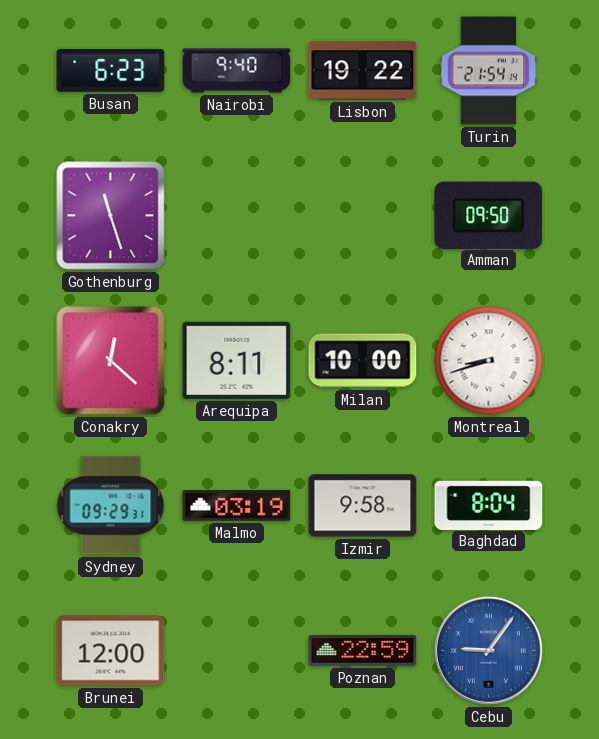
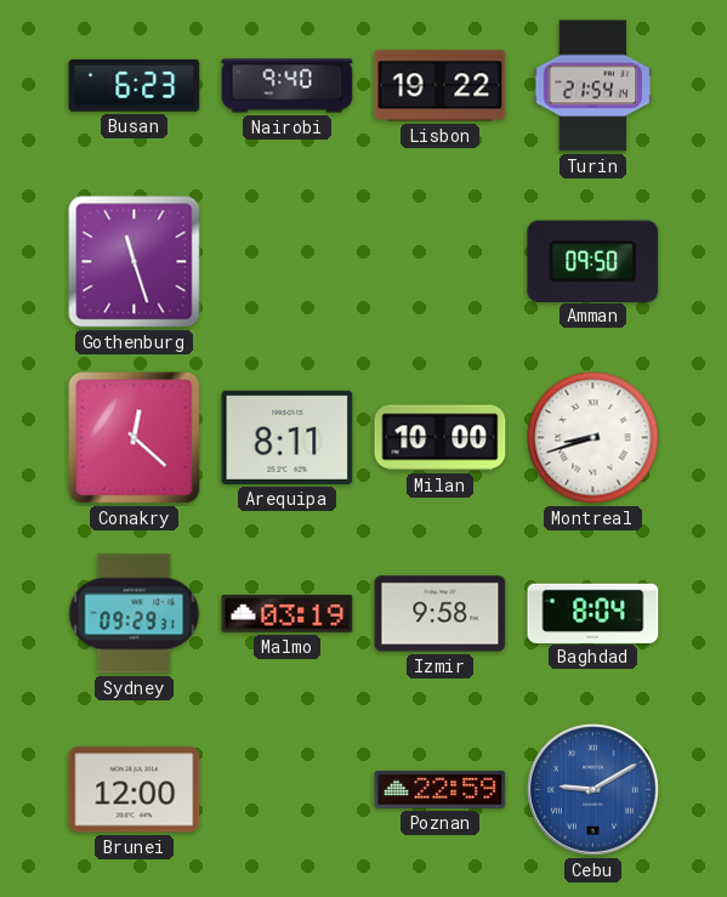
Cebu: 9:06 -> 9:10
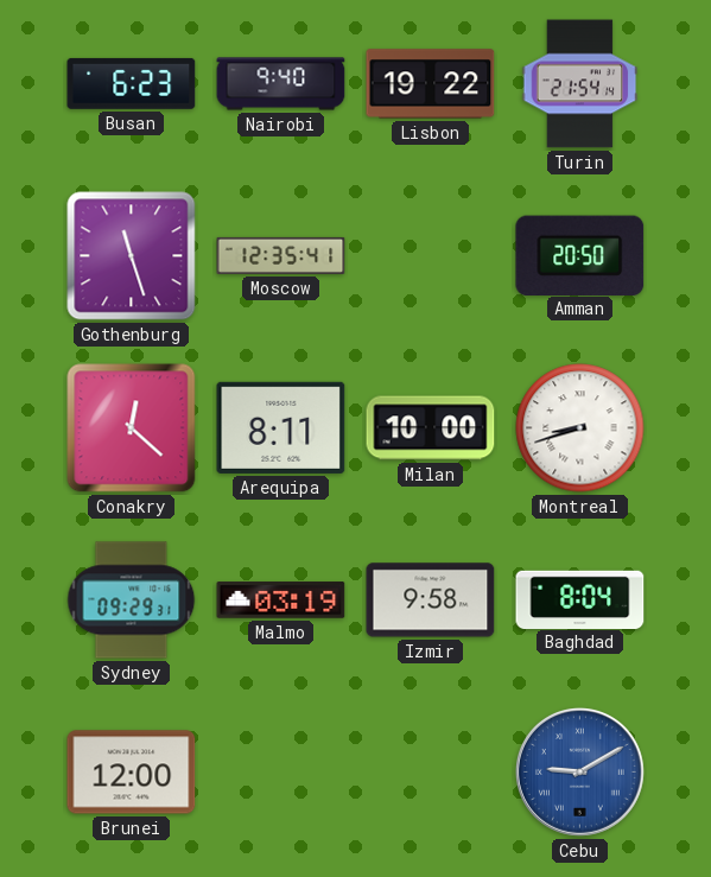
Moscow: none -> 12:35
Amman: 09:50 -> 20:50
Poznan: 22:59 -> none
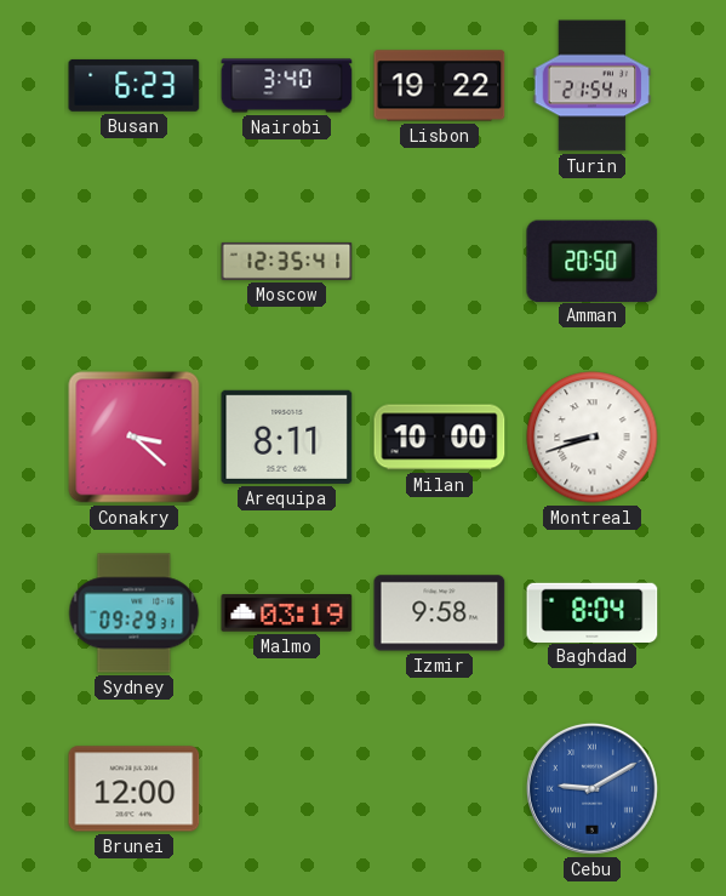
Nairobi: 9:40 -> 3:40
Gothenburg: 11:27 -> none
Conakry: 12:22 -> 3:22
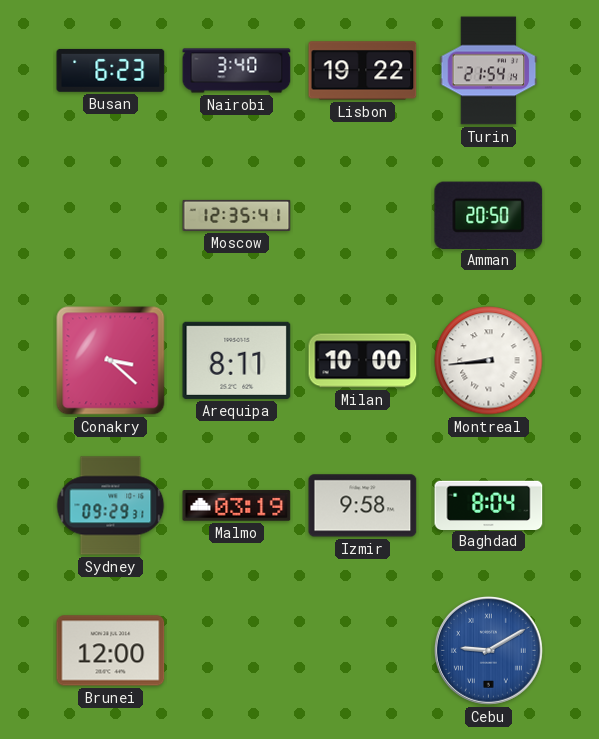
Montreal: 8:42 -> 8:44
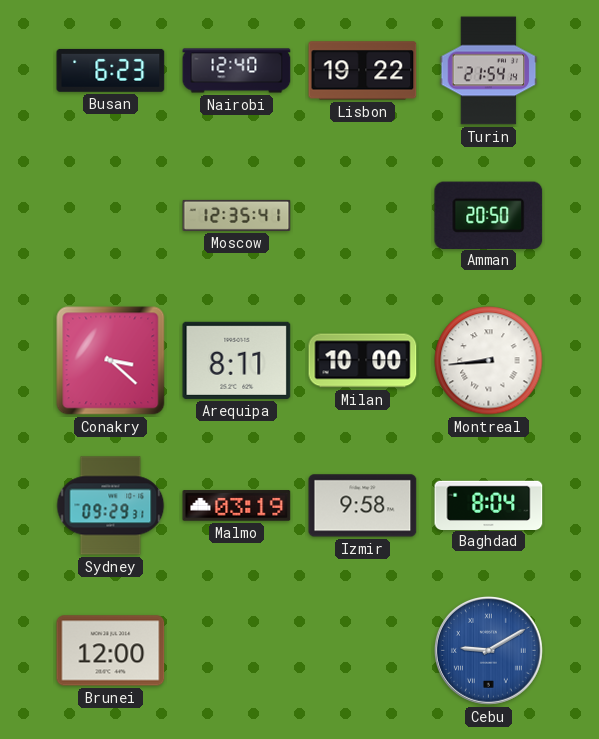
Nairobi: 3:40 -> 12:40
